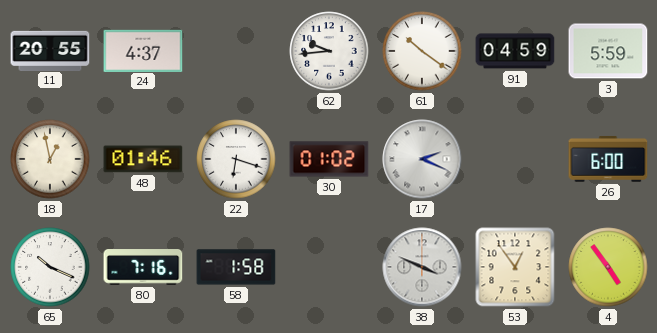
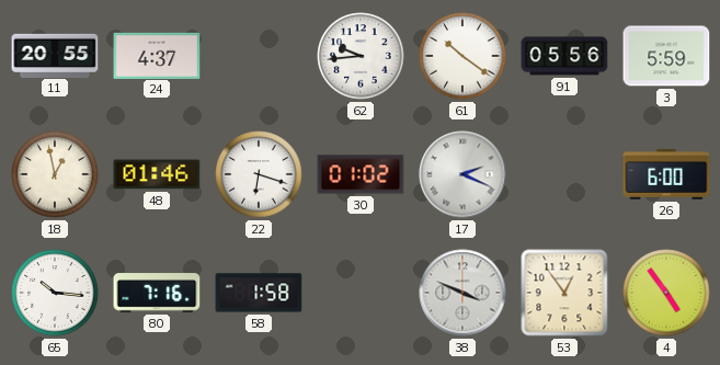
91: 04:59 -> 05:56
65: 10:19 -> 10:16
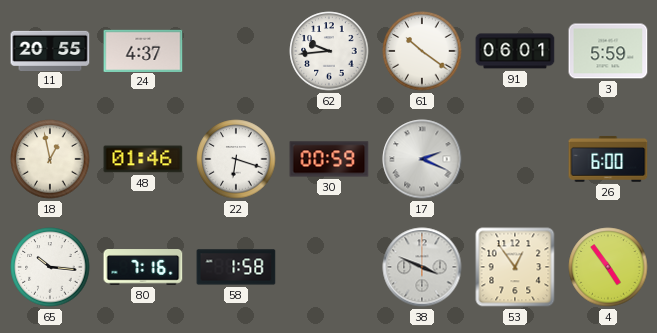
91: 05:56 -> 06:01
30: 01:02 -> 00:59
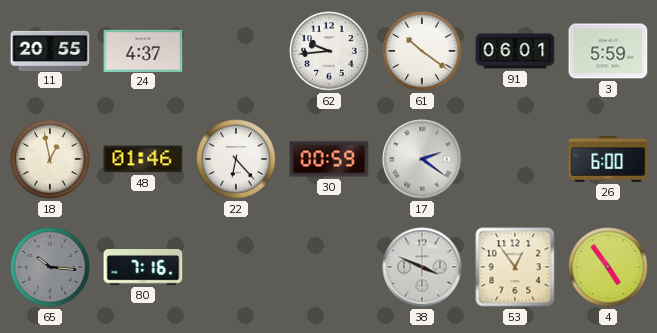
22: 6:18 -> 6:23
17: 2:19 -> 2:21
65 dial: white -> grey
58: 1:58 -> none
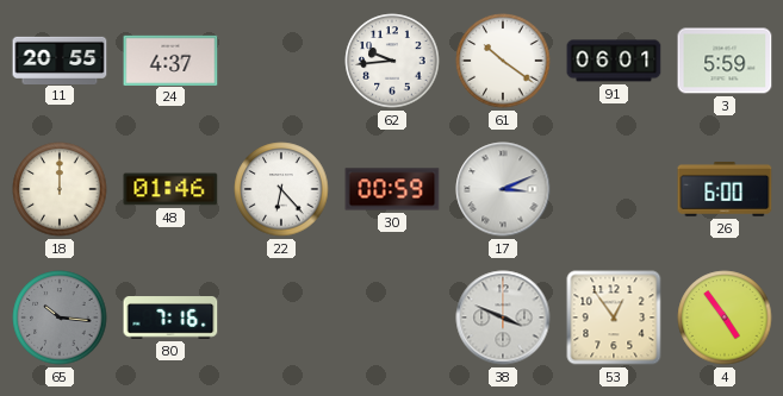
18: 12:58 -> 12:00
17: 2:21 -> 3:11
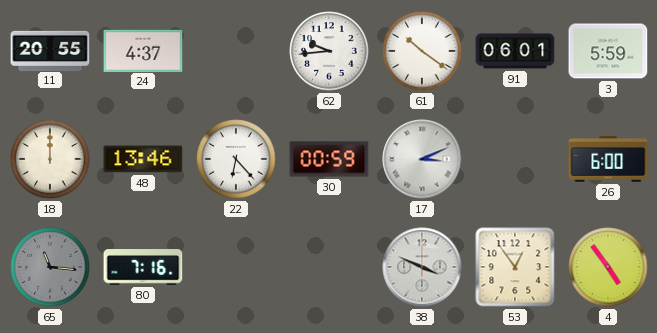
48: 01:46 -> 13:46
65: 10:16 -> 11:16
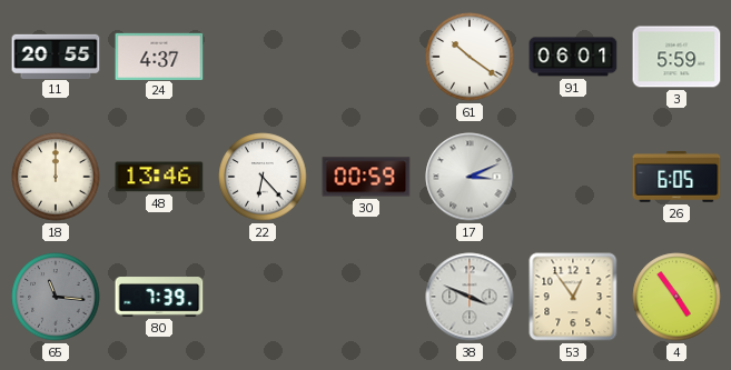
62: 9:44 -> none
26: 6:00 -> 6:05
80: 7:16 -> 7:39
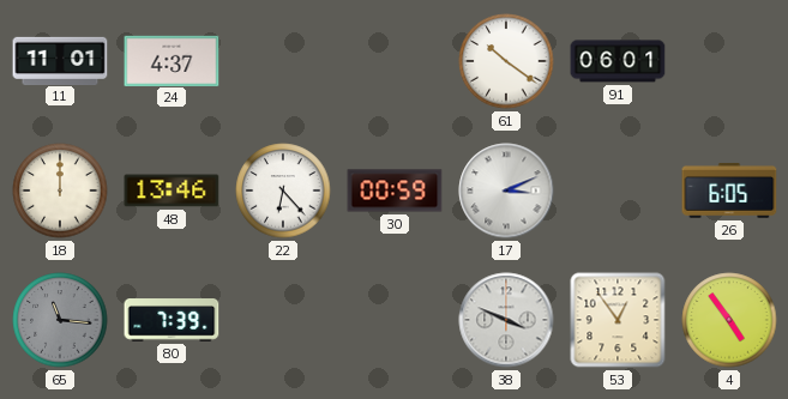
11: 20:55 -> 11:01
3: 5:59 -> none
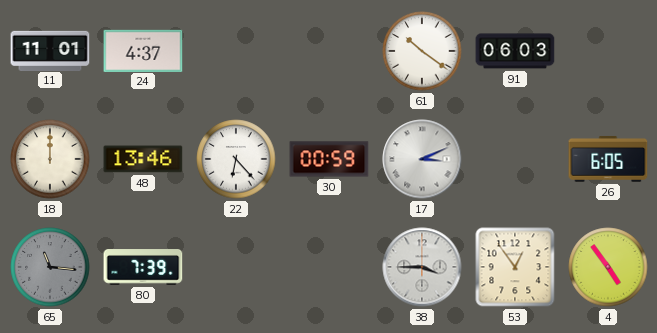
91: 06:01 -> 06:03
38: 3:49 -> 3:45
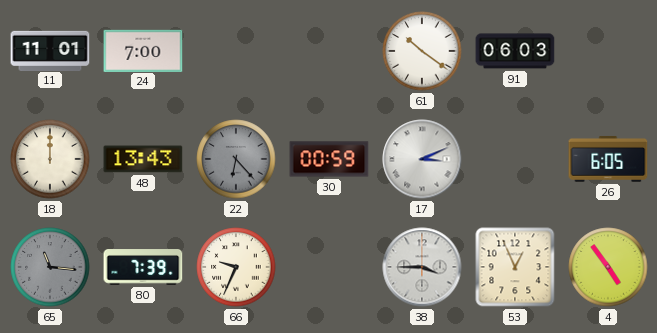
24: 4:37 -> 7:00
48: 13:46 -> 13:43
22 dial: white -> grey
66: none -> 9:34
53: 12:54 -> 12:56
